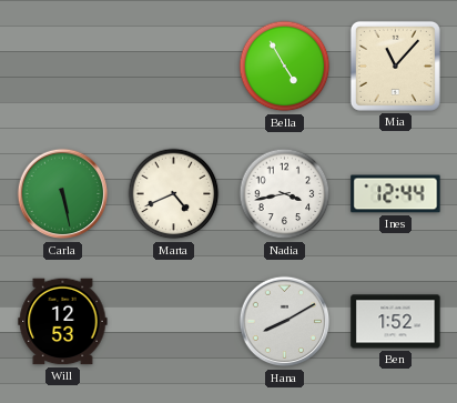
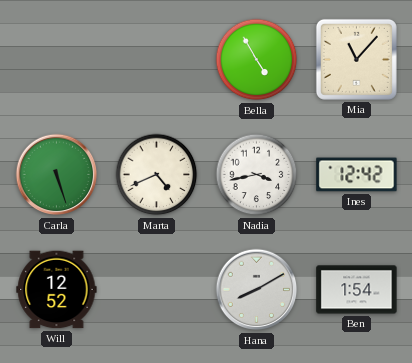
Carla: 5:28 -> 5:27
Ines: 12:44 -> 12:42
Will: 12:53 -> 12:52
Ben: 1:52 -> 1:54
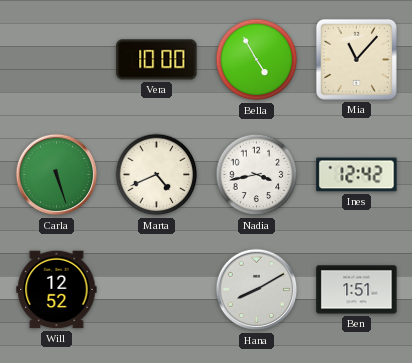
Vera: none -> 10:00
Ben: 1:54 -> 1:51
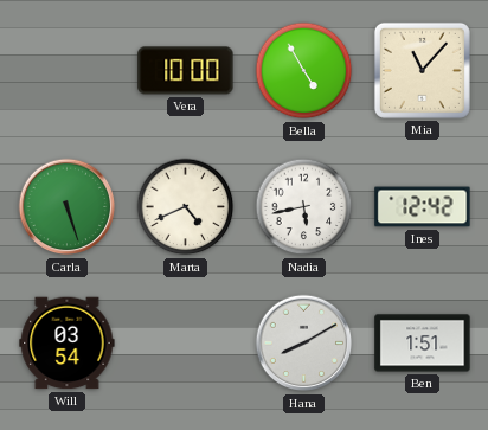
Nadia: 3:43 -> 5:43
Will: 12:52 -> 03:54
